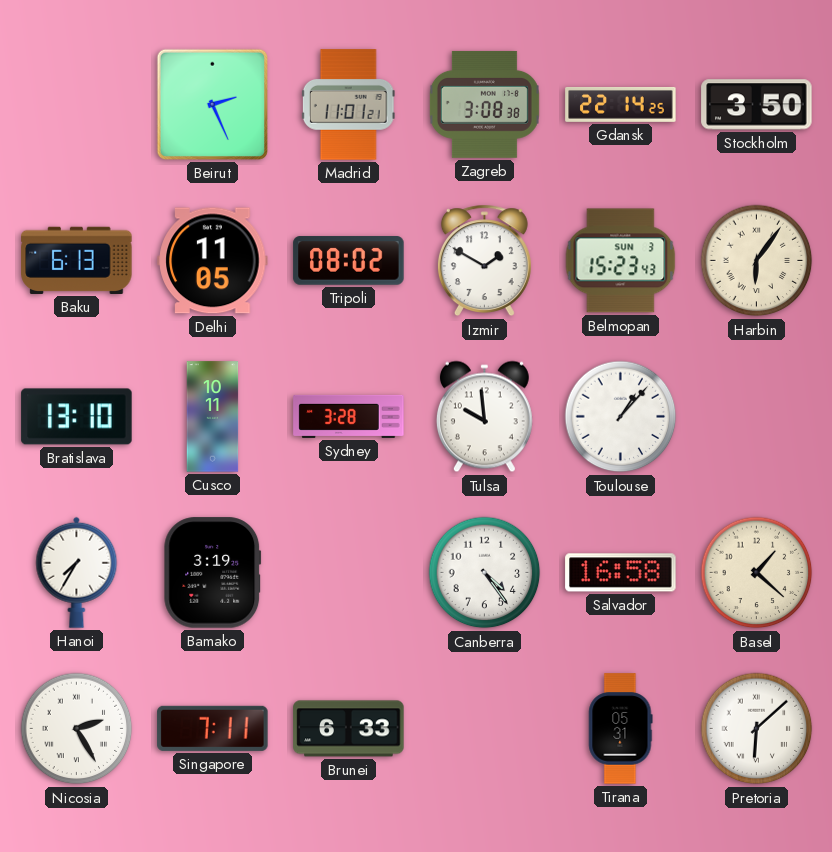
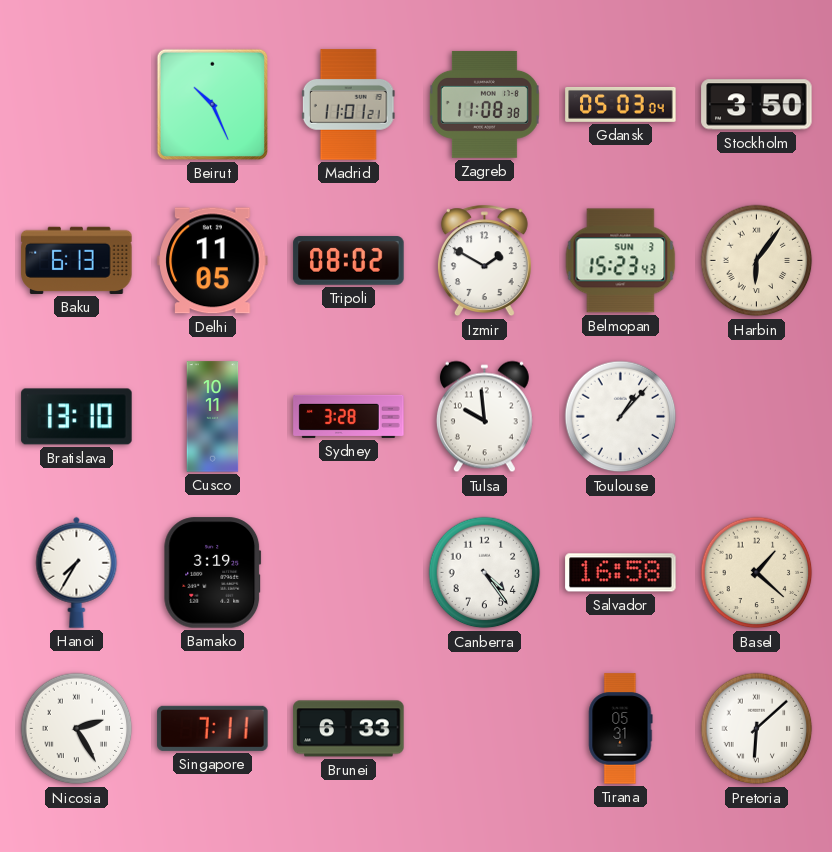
Beirut: 2:26 -> 10:26
Zagreb: 3:08 -> 11:08
Gdansk: 22:14 -> 05:03
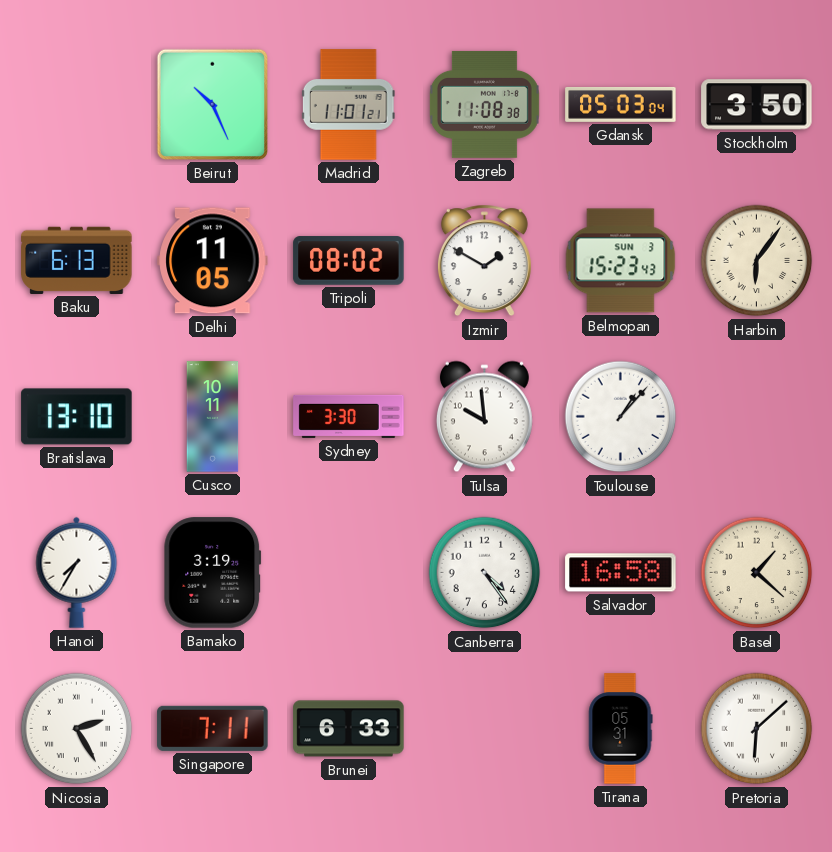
Sydney: 3:28 -> 3:30
